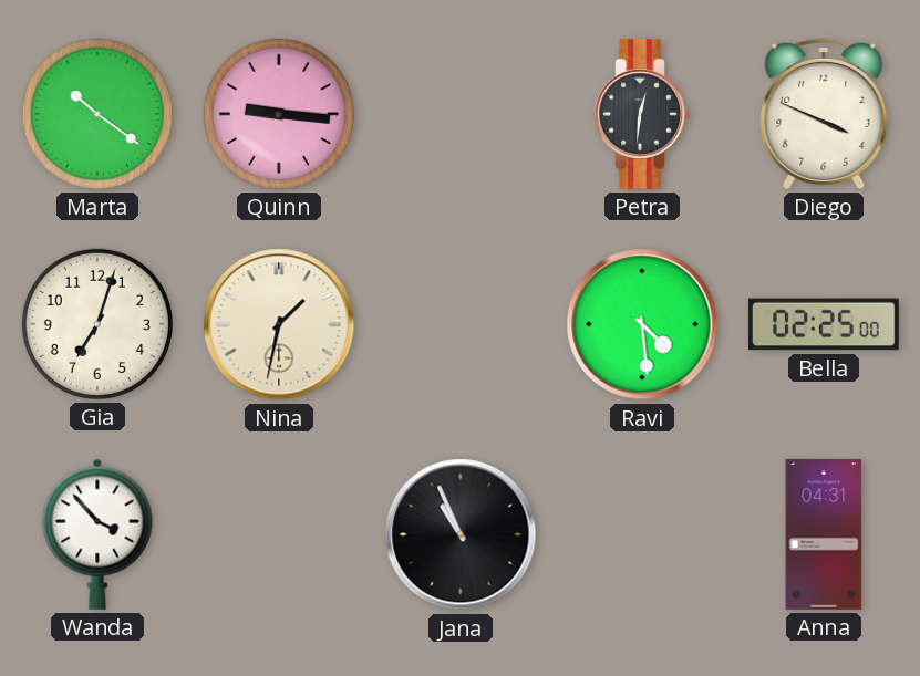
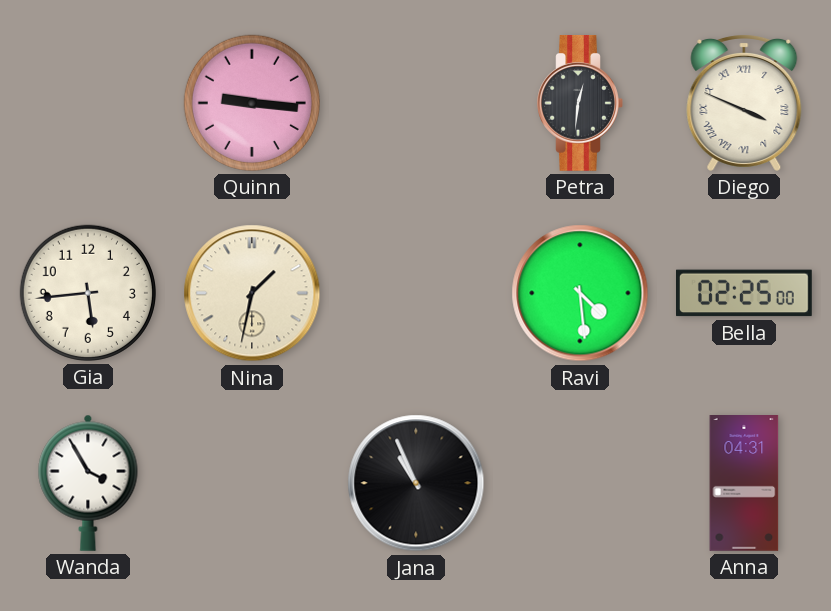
Marta: 10:21 -> none
Diego numerals: Arabic -> Roman
Gia: 7:03 -> 5:44
Wanda: 3:53 -> 3:55
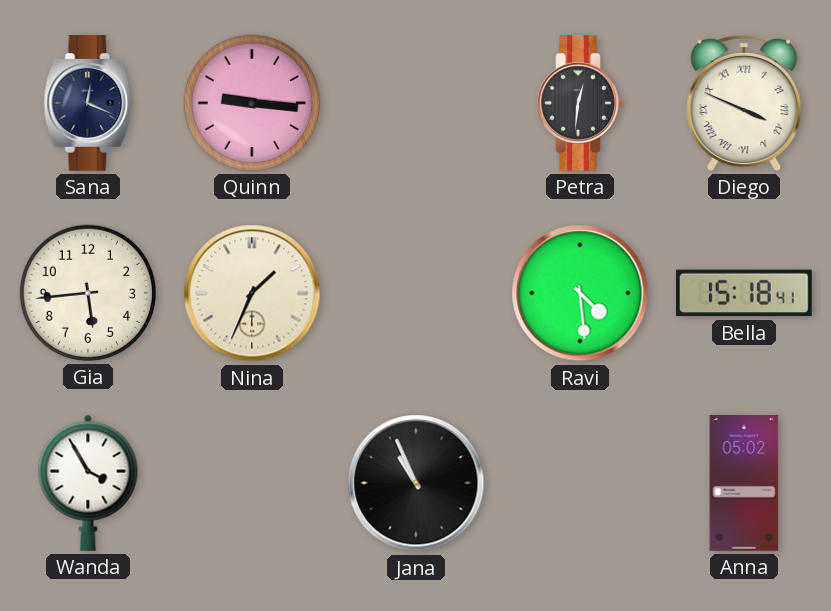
Sana: none -> 12:19
Nina: 1:32 -> 1:34
Bella: 02:25 -> 15:18
Anna: 04:31 -> 05:02
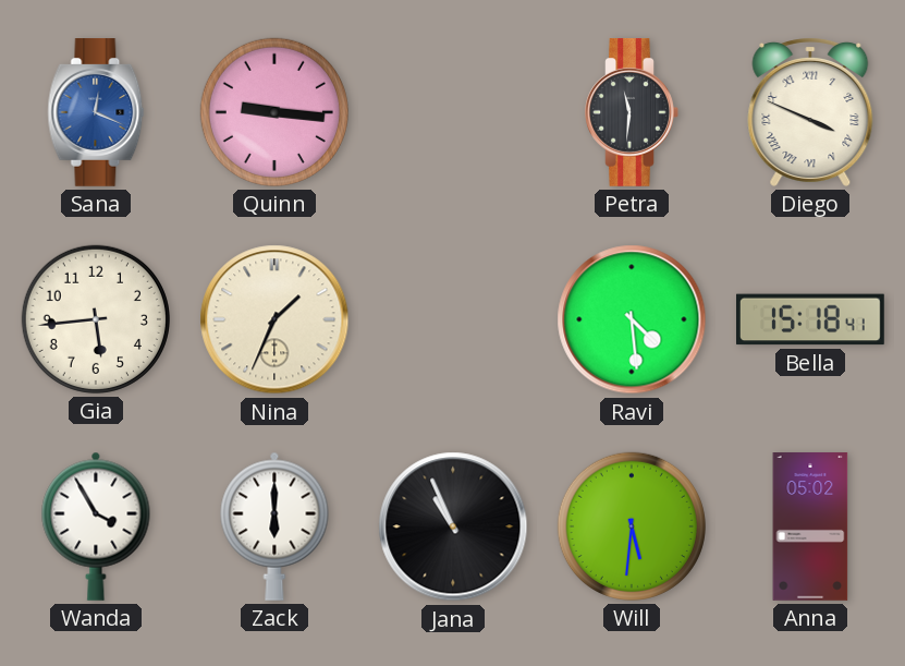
Sana dial: navy -> blue
Petra: 12:31 -> 11:31
Zack: none -> 6:00
Will: none -> 5:31
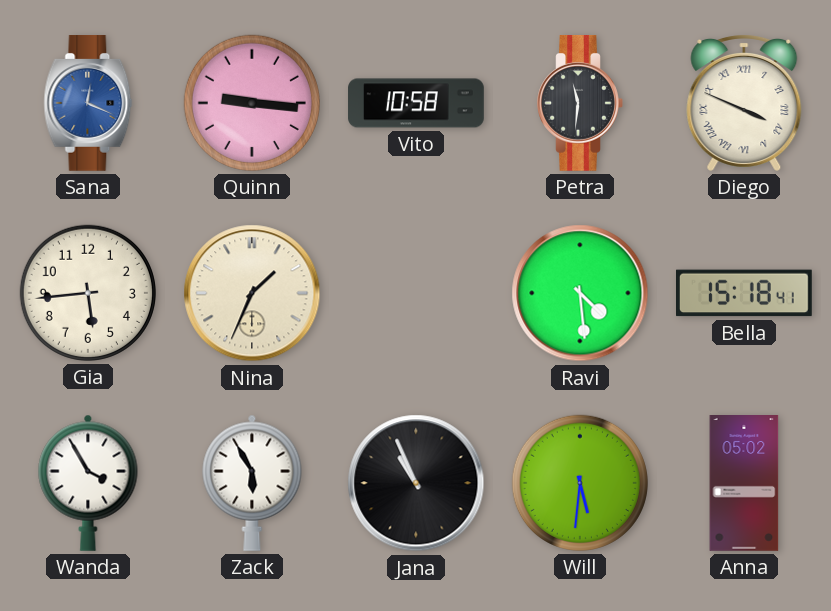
Vito: none -> 10:58
Zack: 6:00 -> 5:55
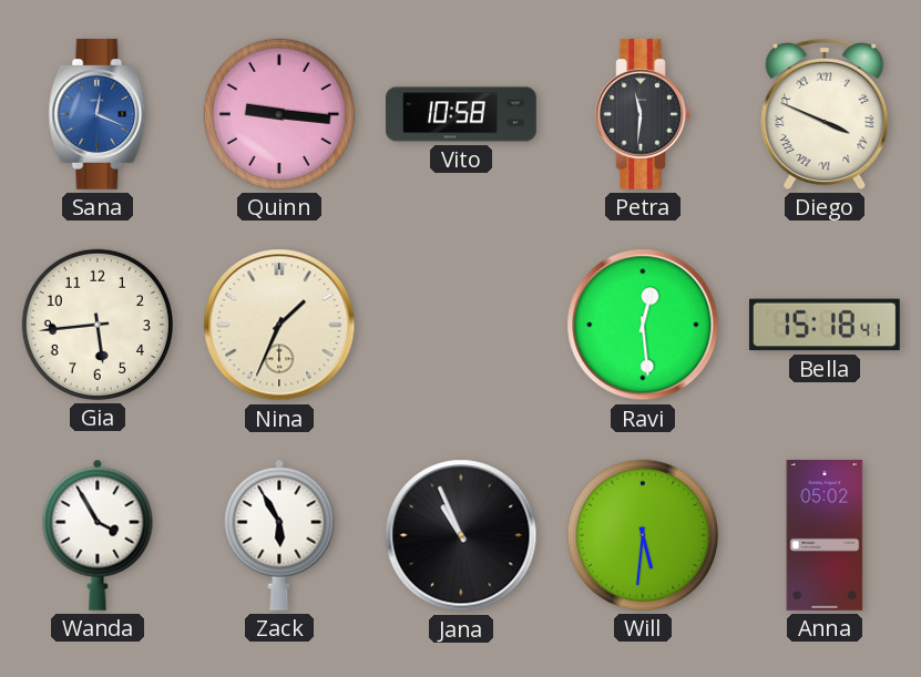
Ravi: 4:29 -> 12:29
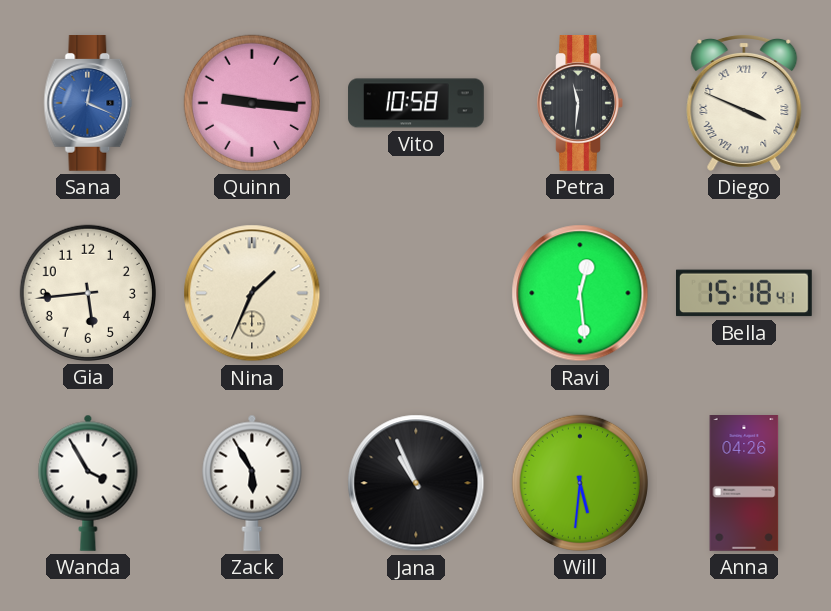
Anna: 05:02 -> 04:26
